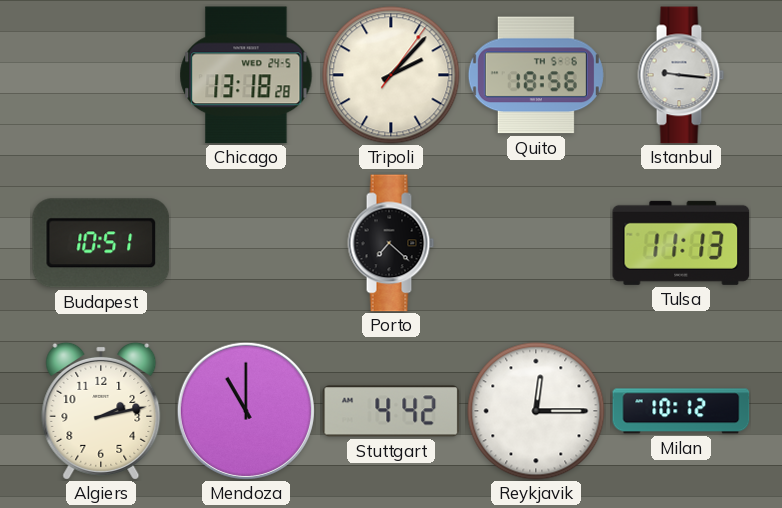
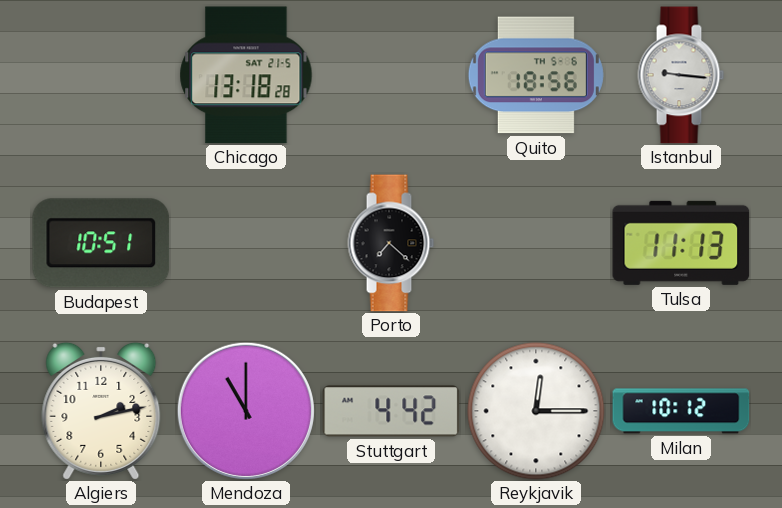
Chicago date: WED 24-5 -> SAT 21-5
Tripoli: 2:07 -> none
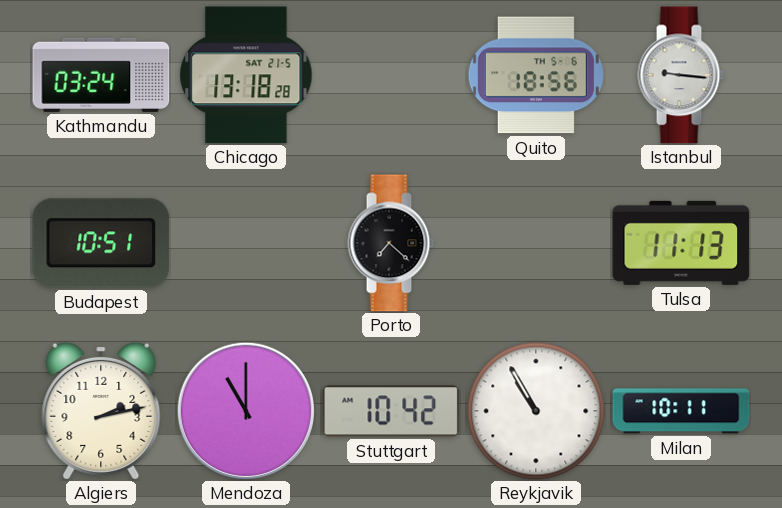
Kathmandu: none -> 03:24
Stuttgart: 4:42 -> 10:42
Reykjavik: 12:15 -> 10:55
Milan: 10:12 -> 10:11
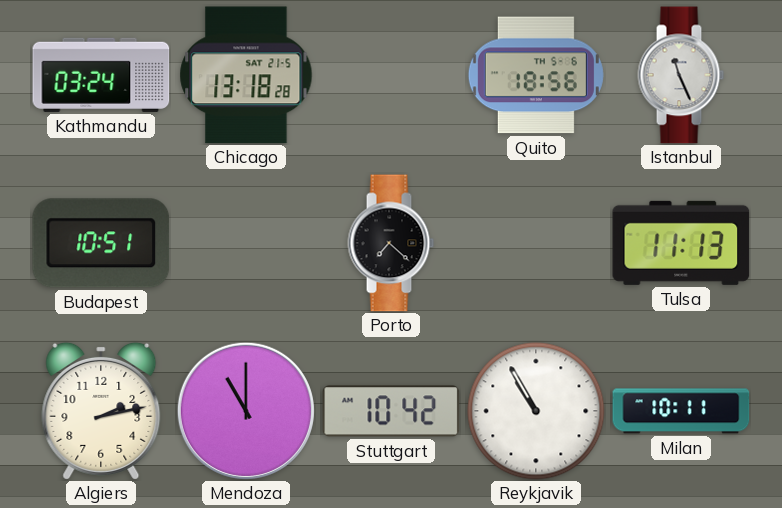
Istanbul: 9:16 -> 11:26
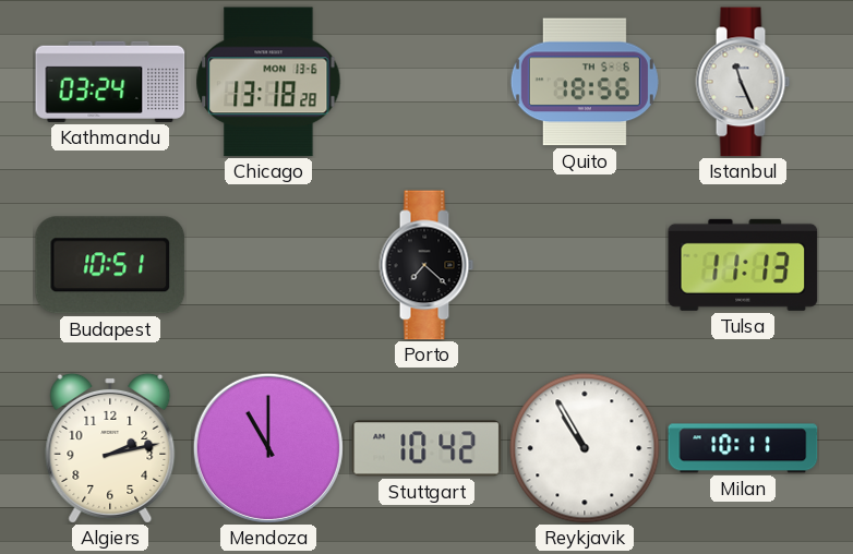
Chicago date: SAT 21-5 -> MON 13-6
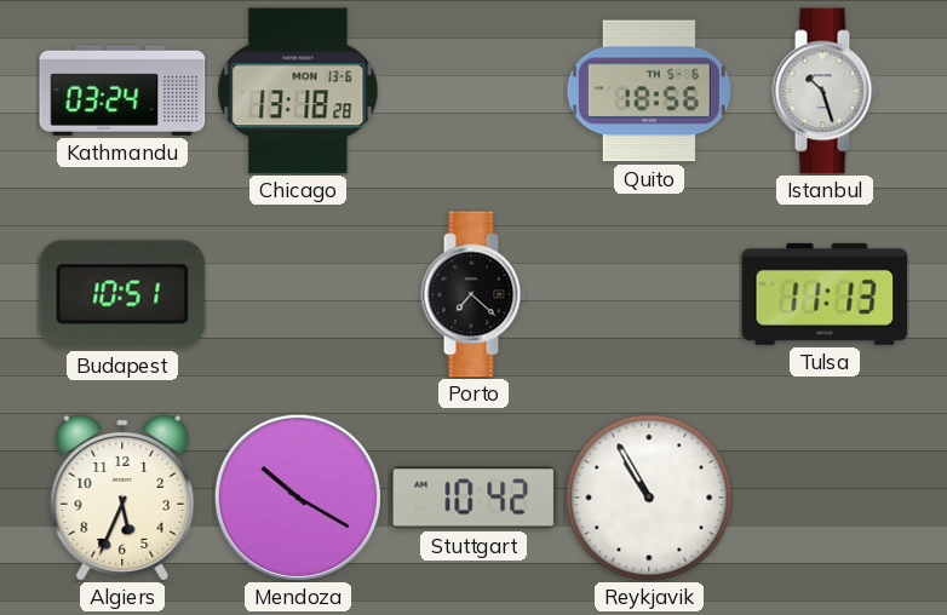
Istanbul: 11:26 -> 10:27
Algiers: 2:13 -> 5:34
Mendoza: 11:00 -> 10:20
Milan: 10:11 -> none
